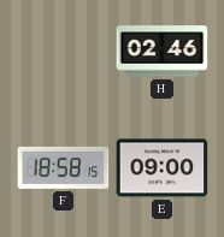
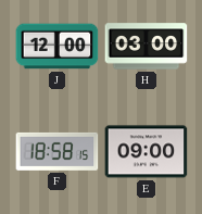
J: none -> 12:00
H: 02:46 -> 03:00
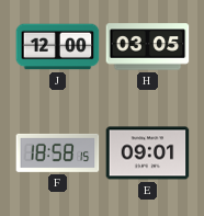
H: 03:00 -> 03:05
E: 09:00 -> 09:01
